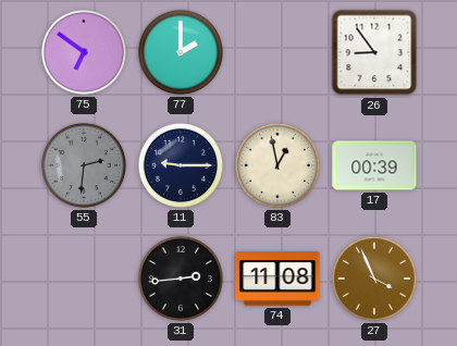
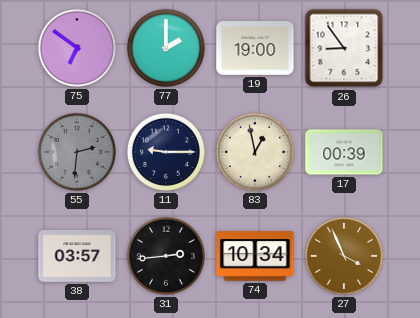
19: none -> 19:00
38: none -> 03:57
74: 11:08 -> 10:34
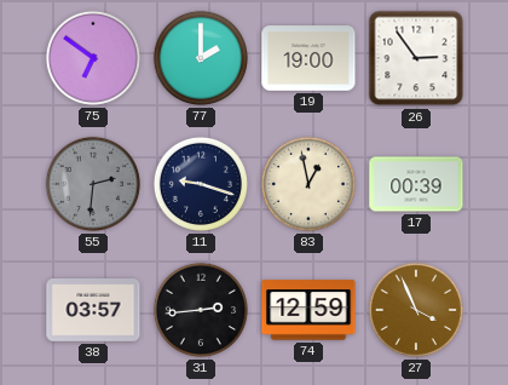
26: 8:54 -> 2:54
11: 9:15 -> 9:18
74: 10:34 -> 12:59
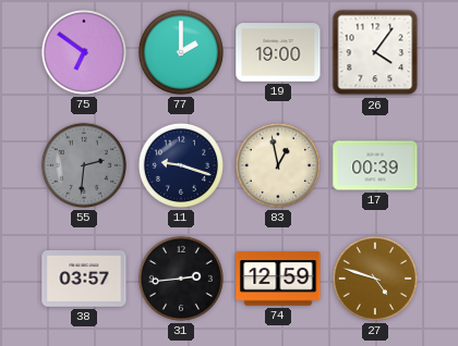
26: 2:54 -> 4:06
27: 3:56 -> 4:48
